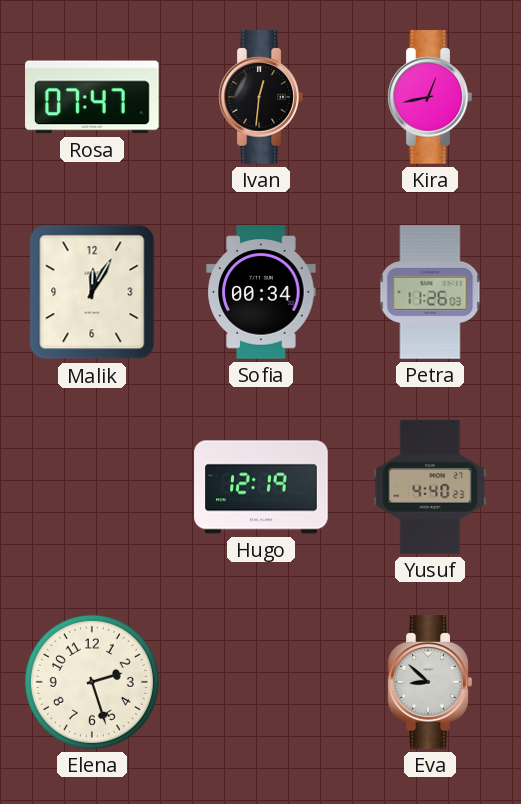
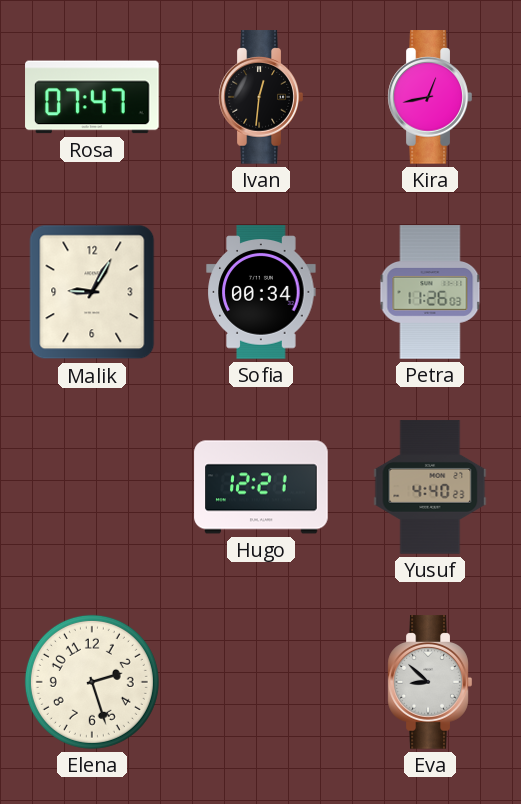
Malik: 12:05 -> 9:05
Hugo: 12:19 -> 12:21
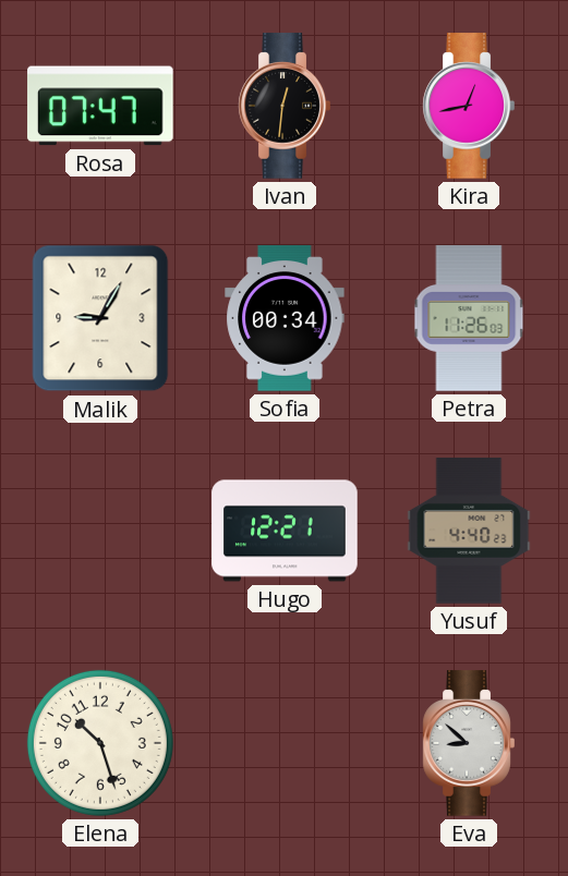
Elena: 2:27 -> 10:27
